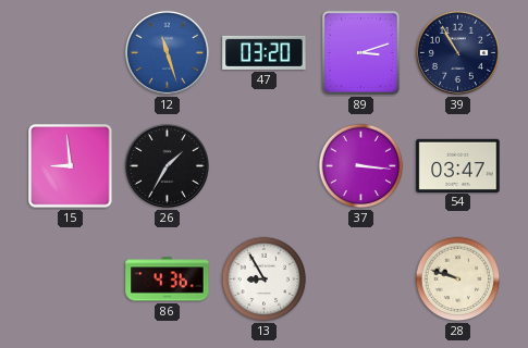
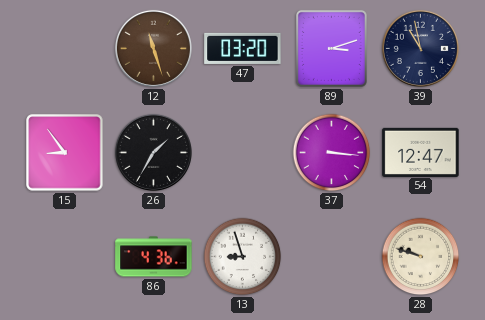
12 dial: blue -> brown
39: 10:55 -> 10:58
15: 8:59 -> 8:54
54: 03:47 -> 12:47
13: 8:55 -> 8:57
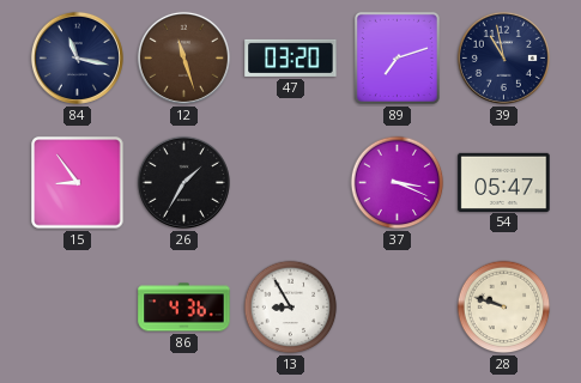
84: none -> 11:17
89: 3:12 -> 7:12
37: 3:16 -> 3:19
54: 12:47 -> 05:47
13: 8:57 -> 8:55
